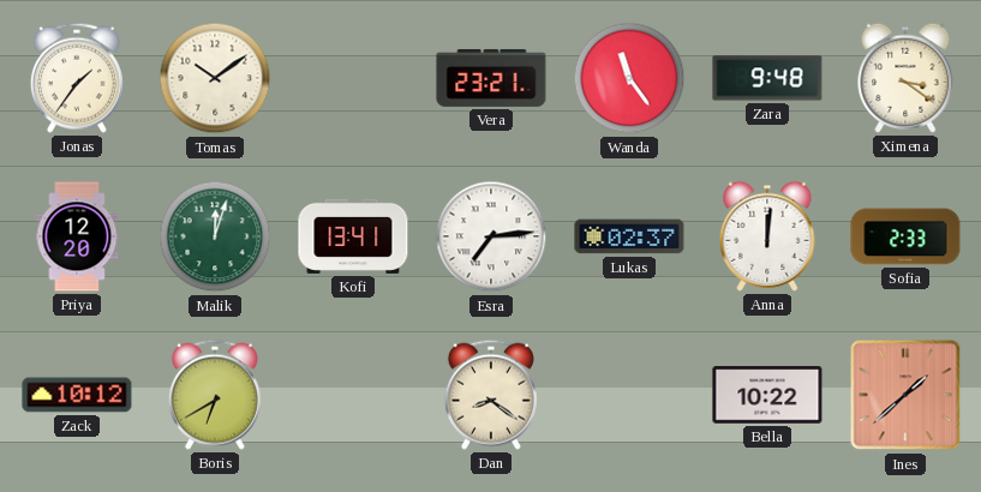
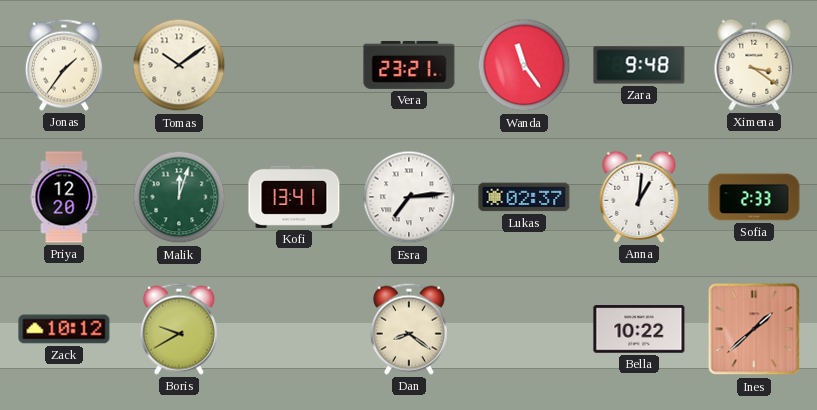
Anna: 12:01 -> 1:01
Boris: 6:40 -> 9:40
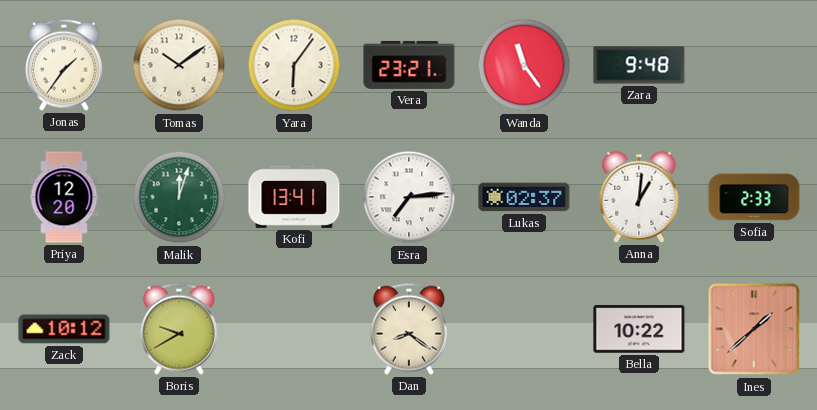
Yara: none -> 6:06
Ximena: 3:21 -> none
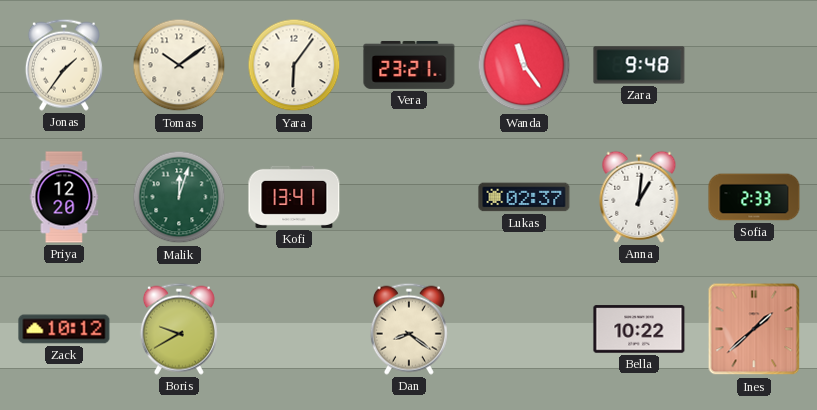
Esra: 7:14 -> none
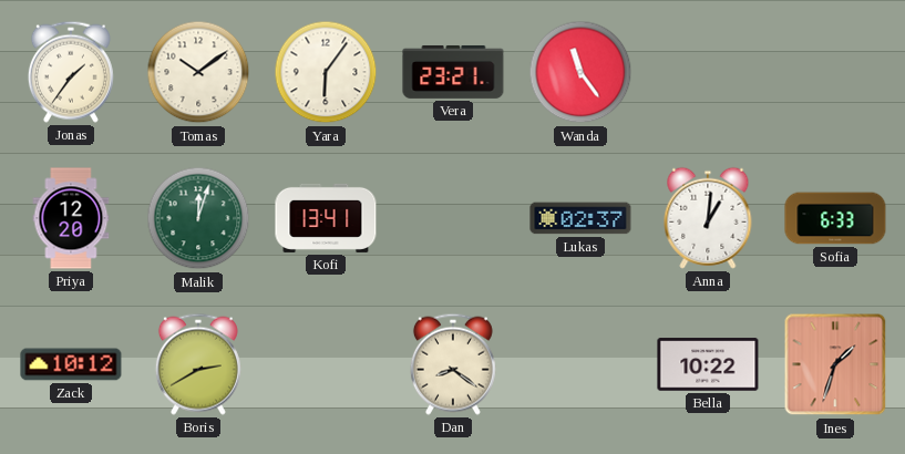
Zara: 9:48 -> none
Sofia: 2:33 -> 6:33
Boris: 9:40 -> 2:40
Ines: 1:38 -> 1:33
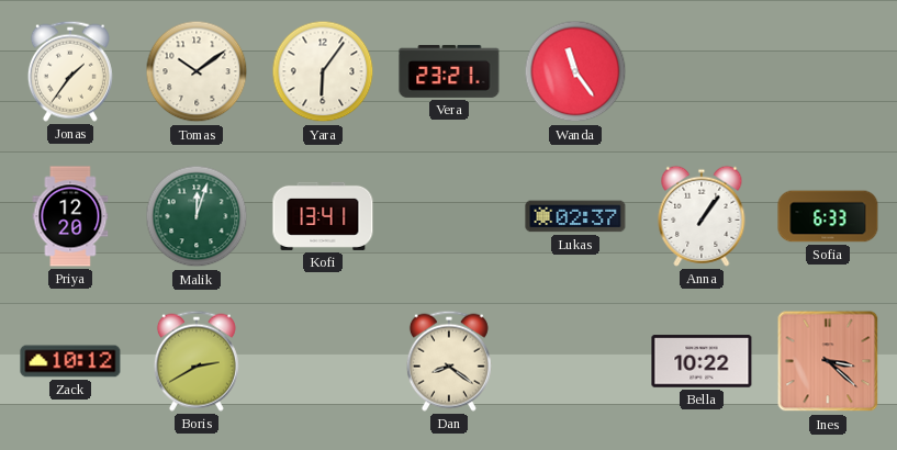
Anna: 1:01 -> 1:06
Ines: 1:33 -> 3:22
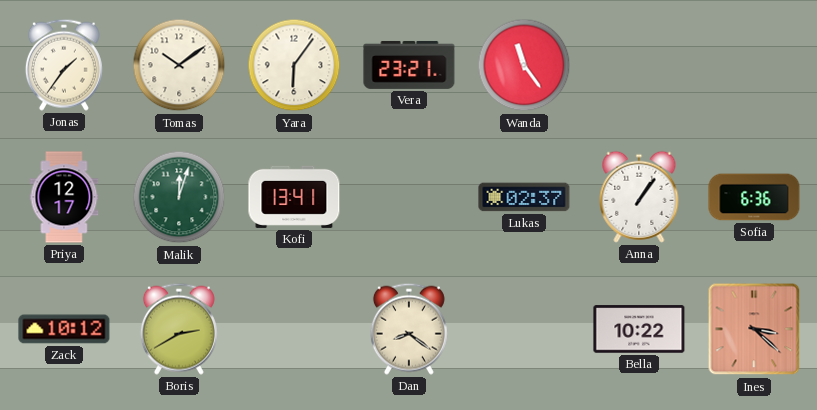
Priya: 12:20 -> 12:17
Sofia: 6:33 -> 6:36
